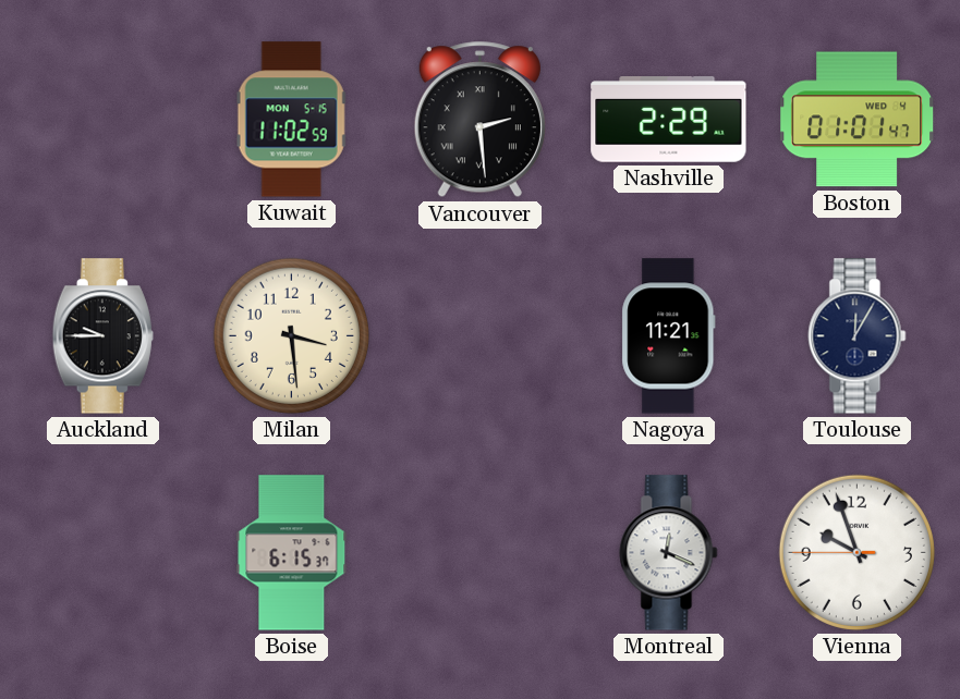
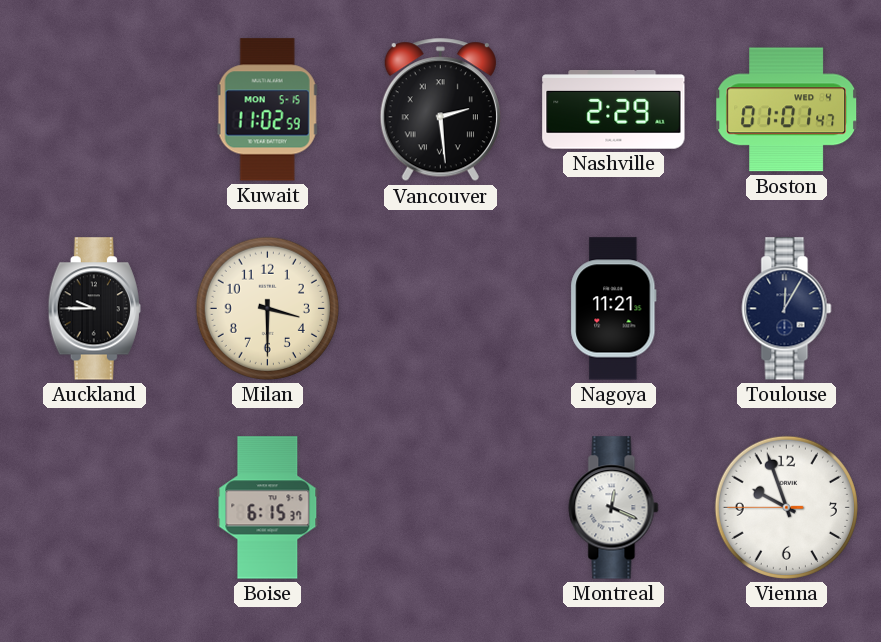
Milan: 3:29 -> 3:30
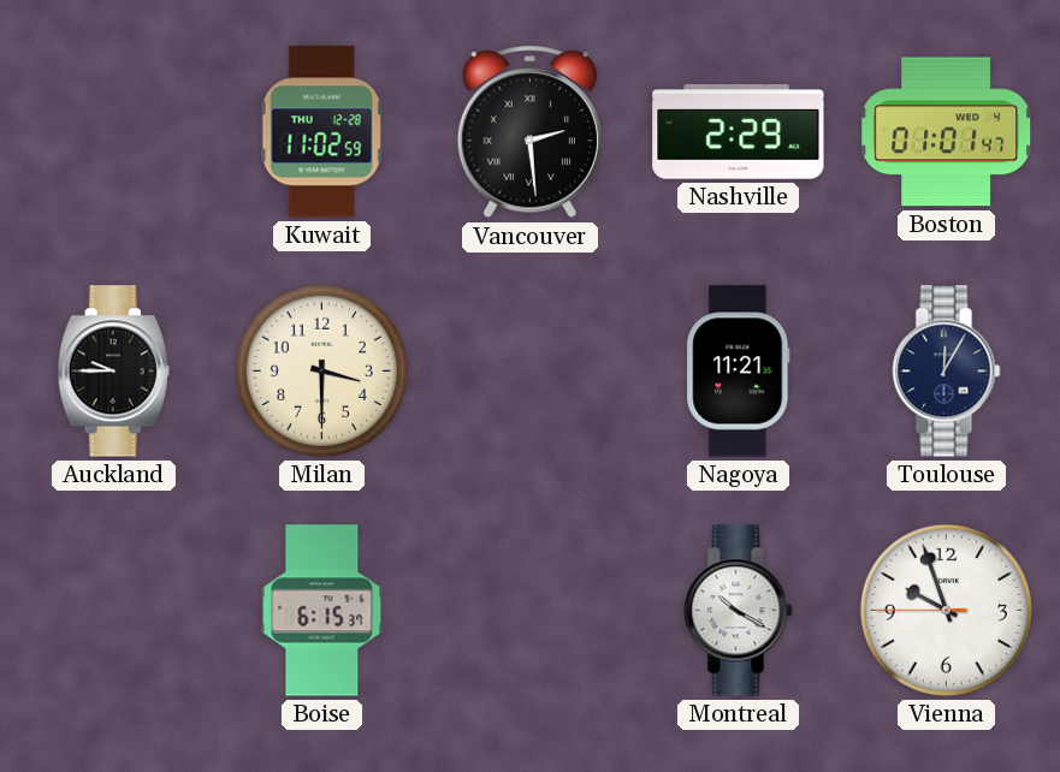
Kuwait date: MON 5-15 -> THU 12-28
Montreal: 12:19 -> 10:20
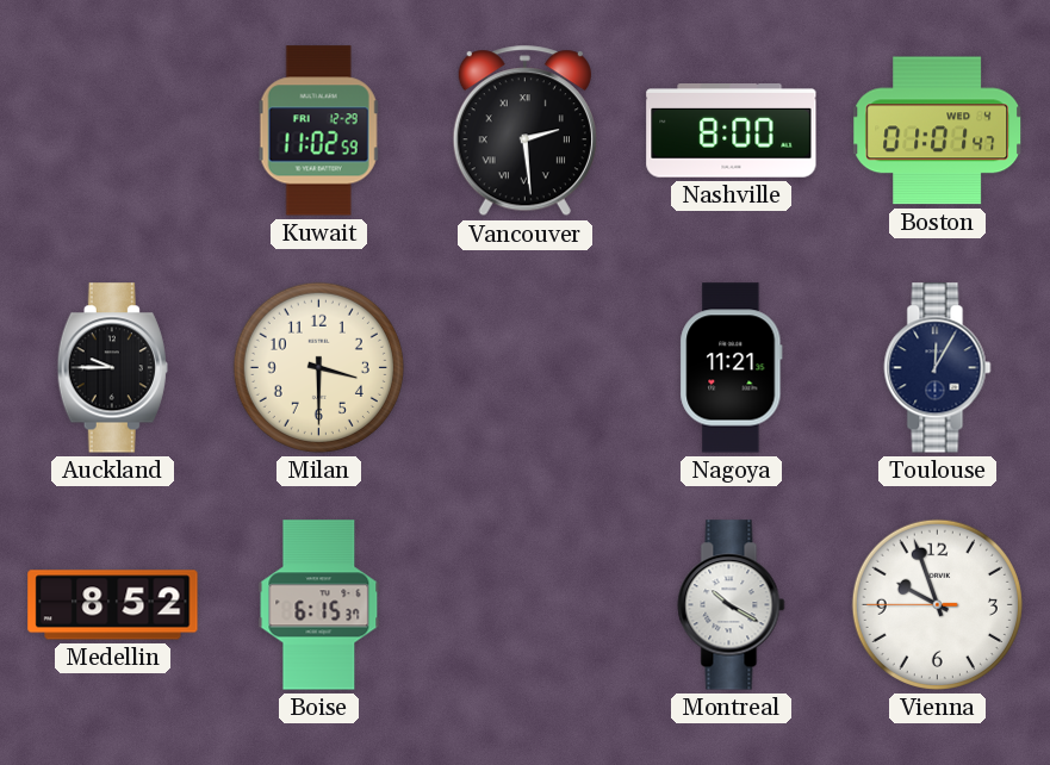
Kuwait date: THU 12-28 -> FRI 12-29
Nashville: 2:29 -> 8:00
Medellin: none -> 8:52
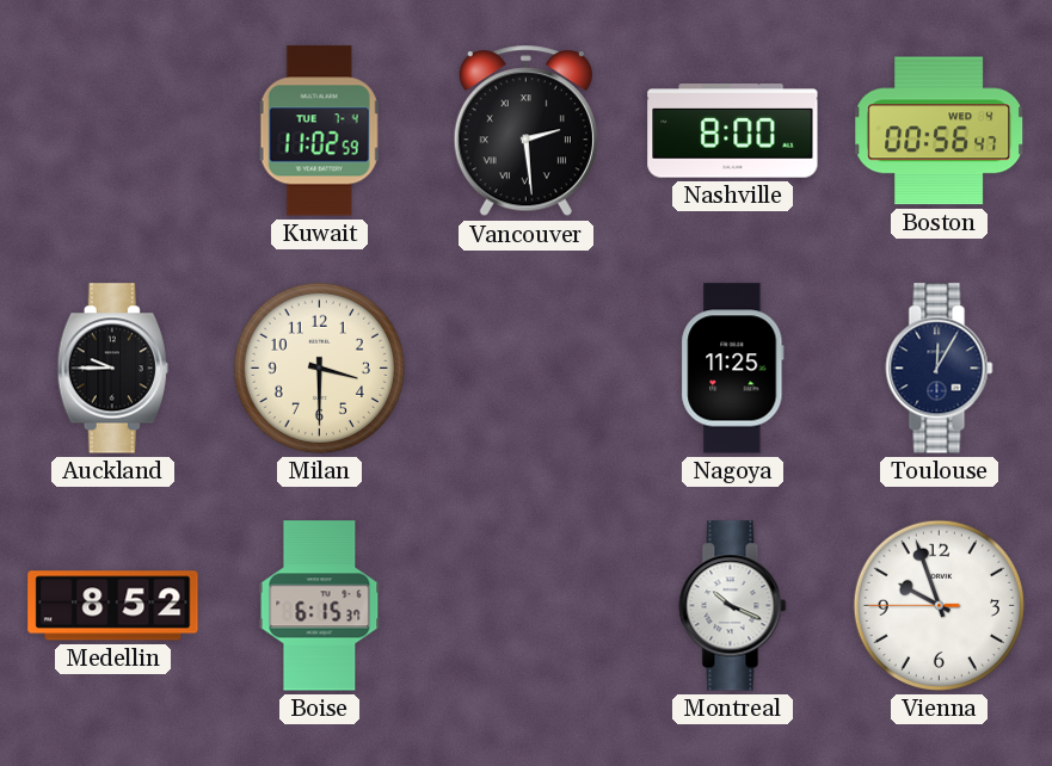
Kuwait date: FRI 12-29 -> TUE 7-4
Boston: 01:01 -> 00:56
Nagoya: 11:21 -> 11:25
Montreal: 10:20 -> 10:19
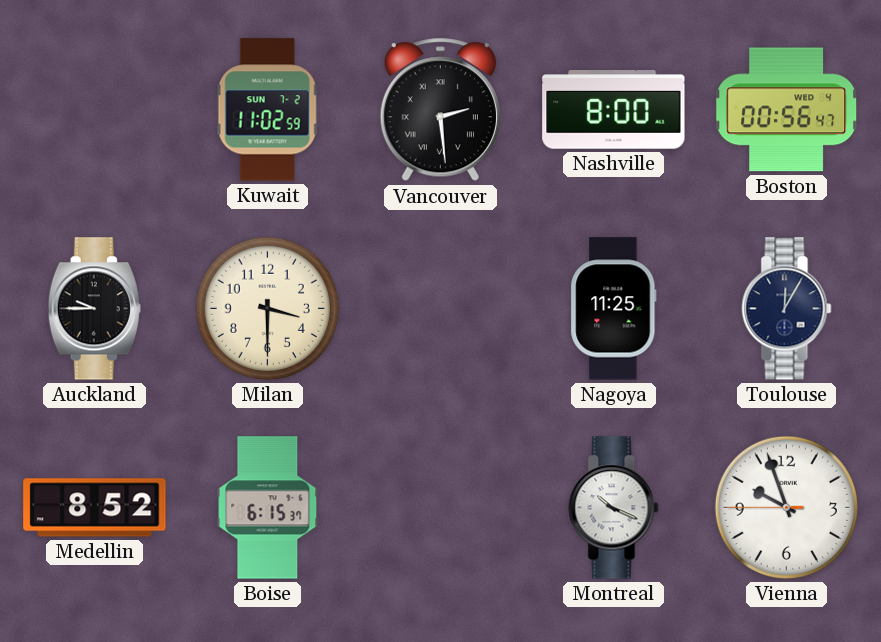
Kuwait date: TUE 7-4 -> SUN 7-2
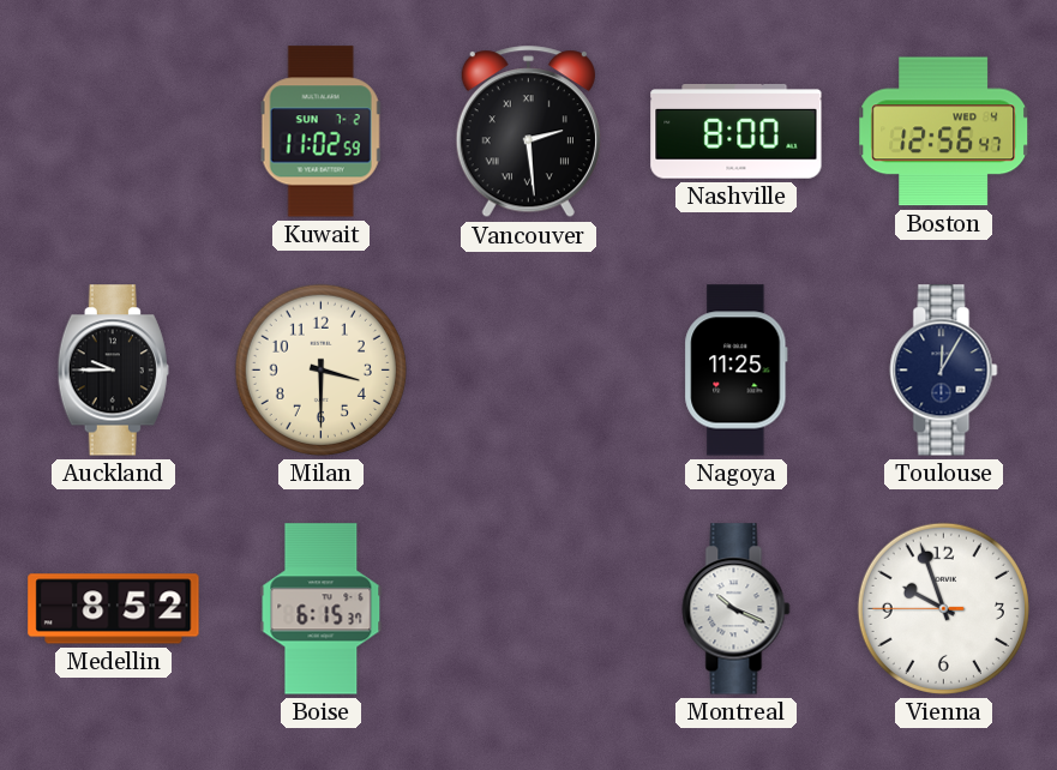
Boston: 00:56 -> 12:56
